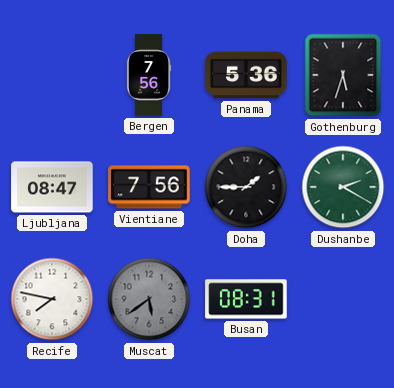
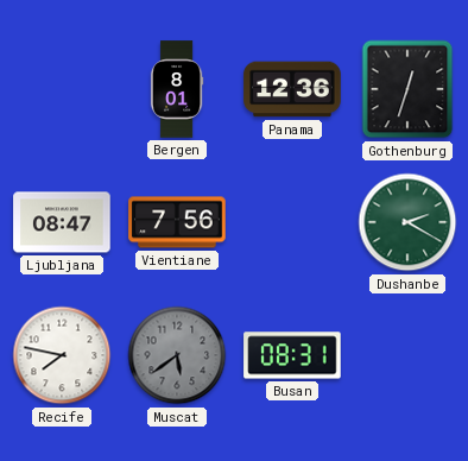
Bergen: 7:56 -> 8:01
Panama: 5:36 -> 12:36
Gothenburg: 5:33 -> 12:33
Doha: 1:45 -> none
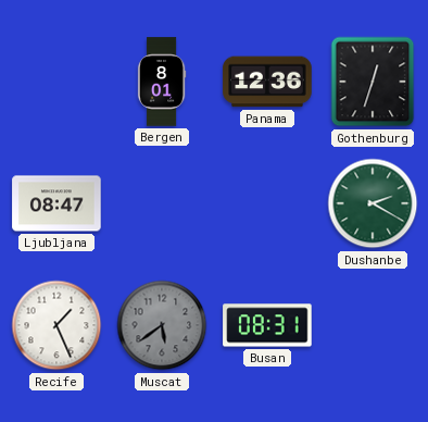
Vientiane: 7:56 -> none
Recife: 7:47 -> 1:26
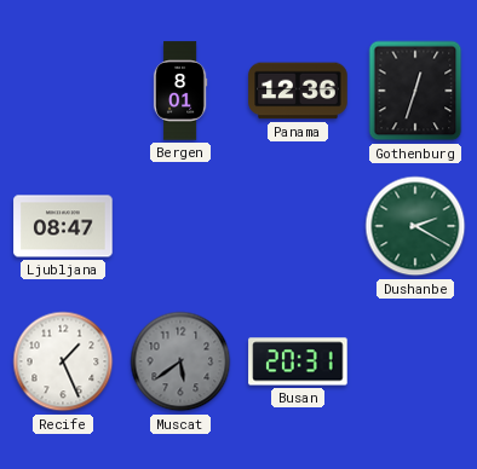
Busan: 08:31 -> 20:31
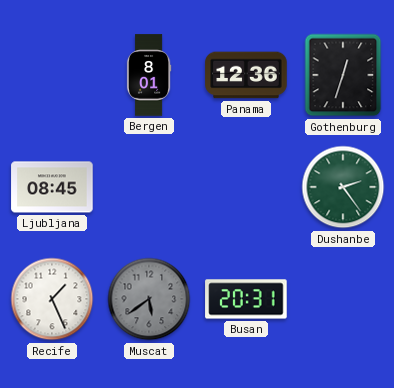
Ljubljana: 08:47 -> 08:45
Dushanbe: 2:20 -> 2:24
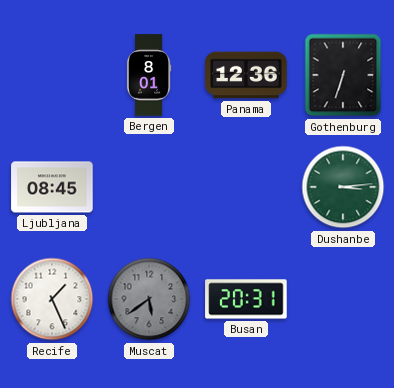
Gothenburg: 12:33 -> 6:33
Dushanbe: 2:24 -> 3:14
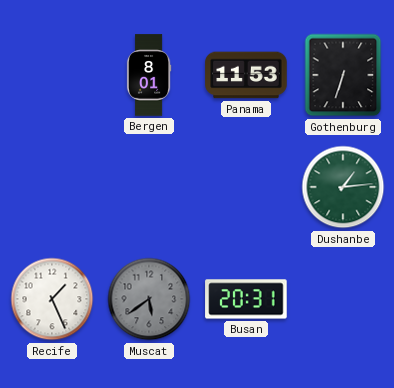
Panama: 12:36 -> 11:53
Ljubljana: 08:45 -> none
Dushanbe: 3:14 -> 1:14
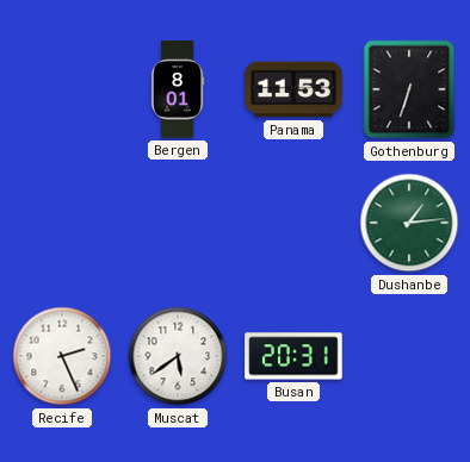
Recife: 1:26 -> 2:26
Muscat dial: grey -> white
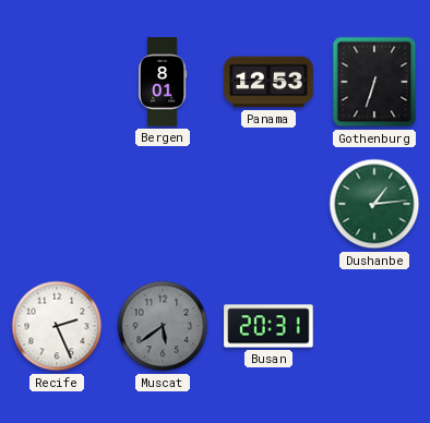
Panama: 11:53 -> 12:53
Muscat dial: white -> grey
